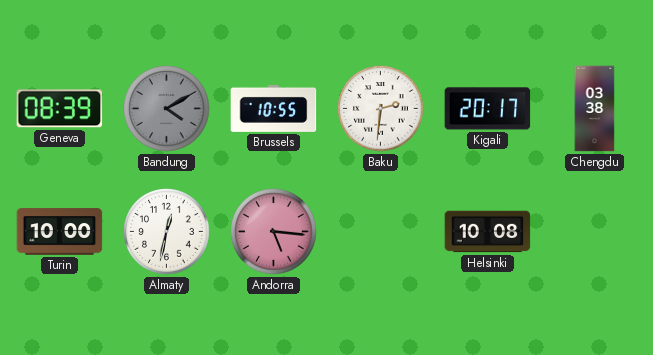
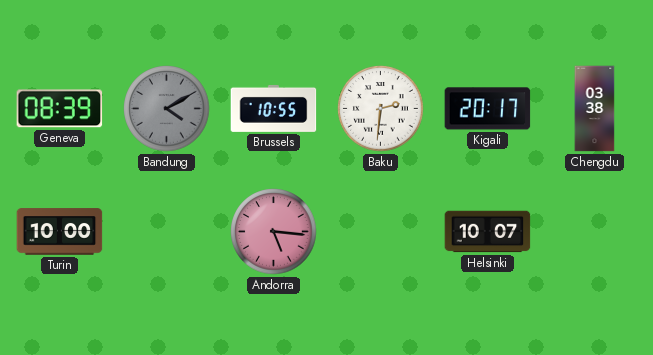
Almaty: 12:32 -> none
Helsinki: 10:08 -> 10:07
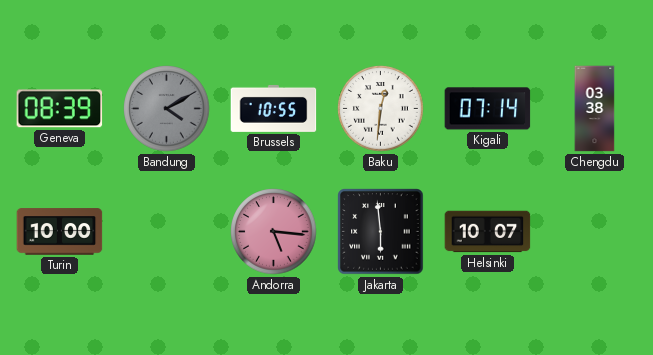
Baku: 2:31 -> 12:31
Kigali: 20:17 -> 07:14
Jakarta: none -> 5:59
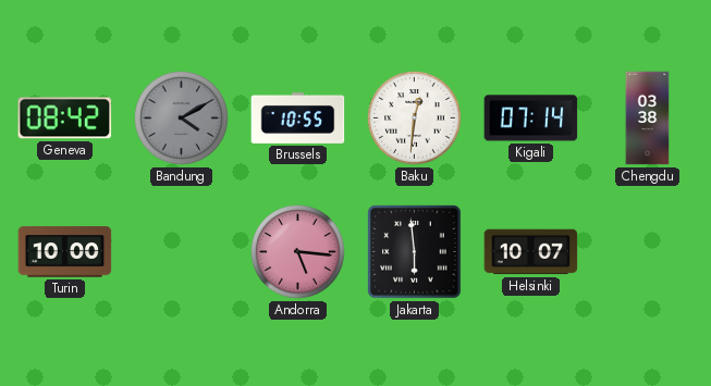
Geneva: 08:39 -> 08:42
